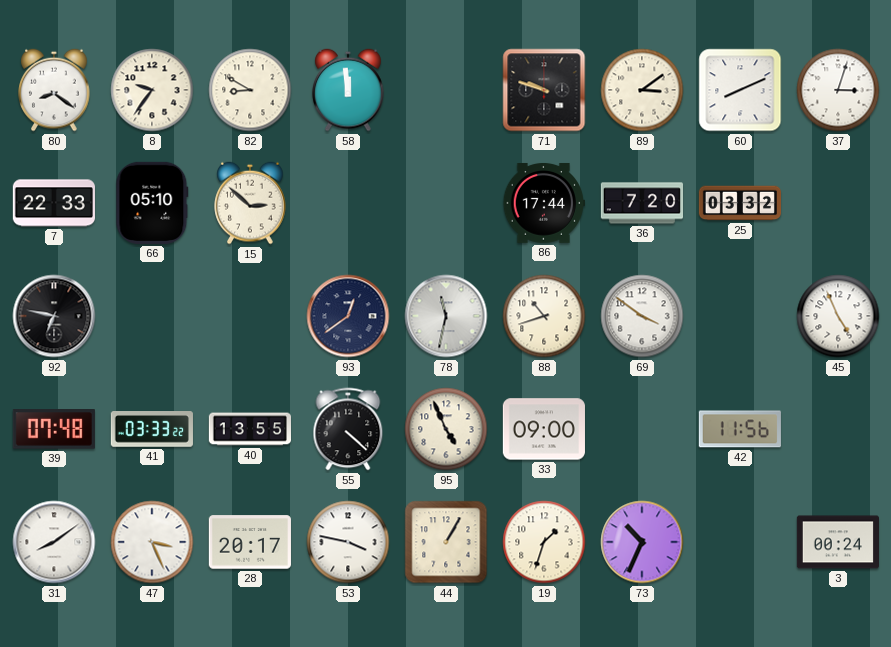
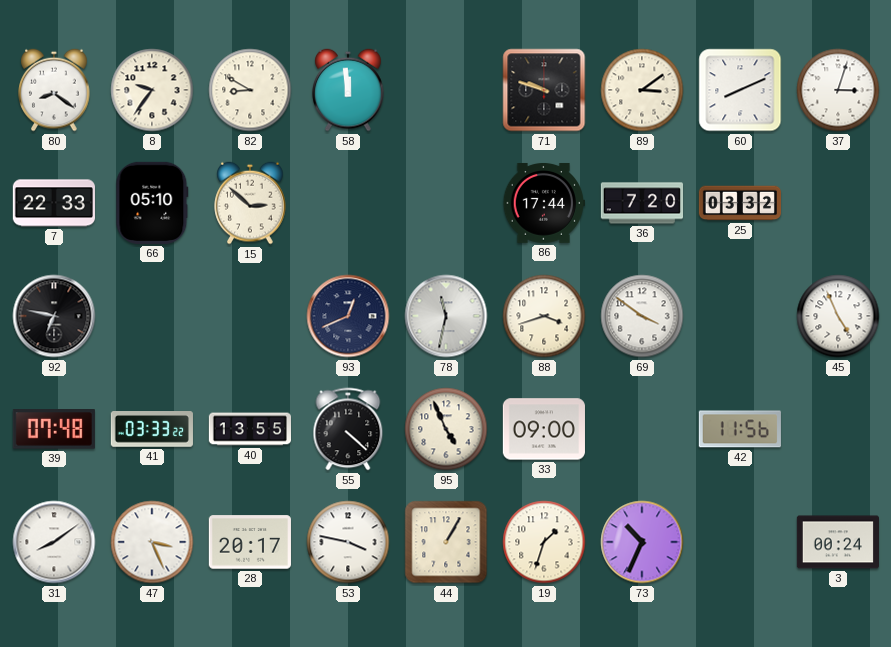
93: 12:39 -> 12:41
88: 10:42 -> 3:42
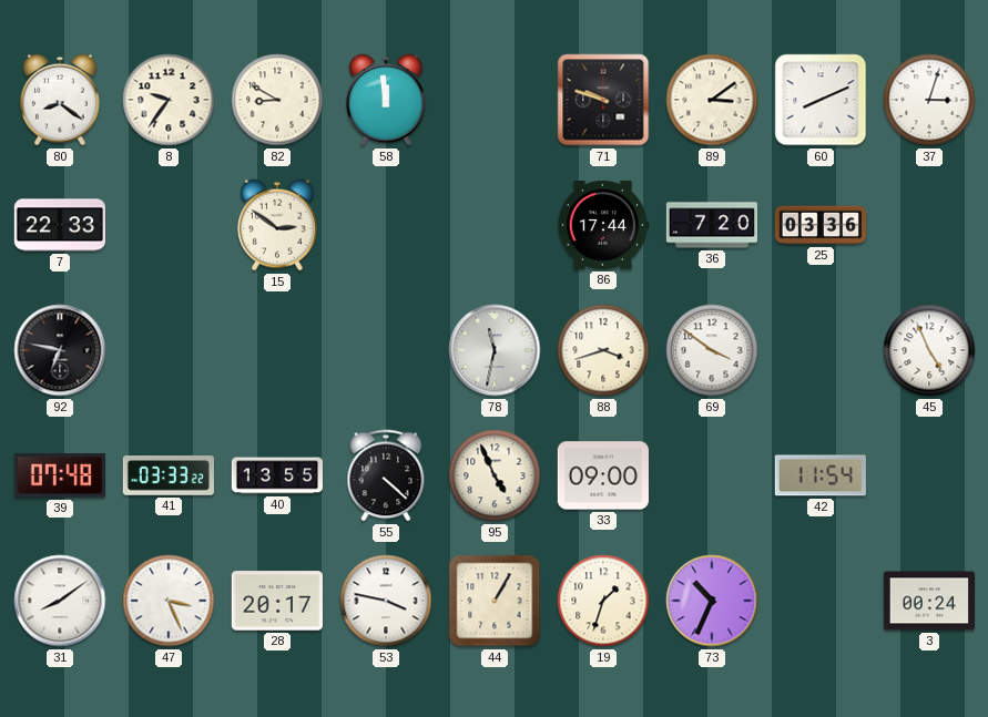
66: 05:10 -> none
15: 2:52 -> 2:51
25: 03:32 -> 03:36
93: 12:41 -> none
42: 11:56 -> 11:54
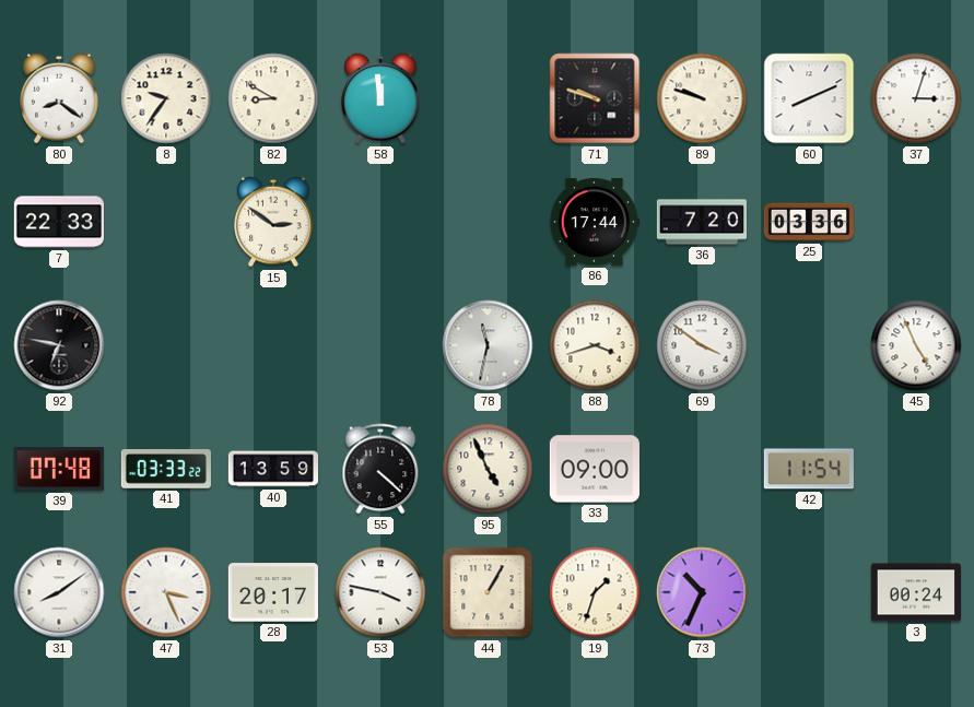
89: 3:09 -> 9:48
40: 13:55 -> 13:59
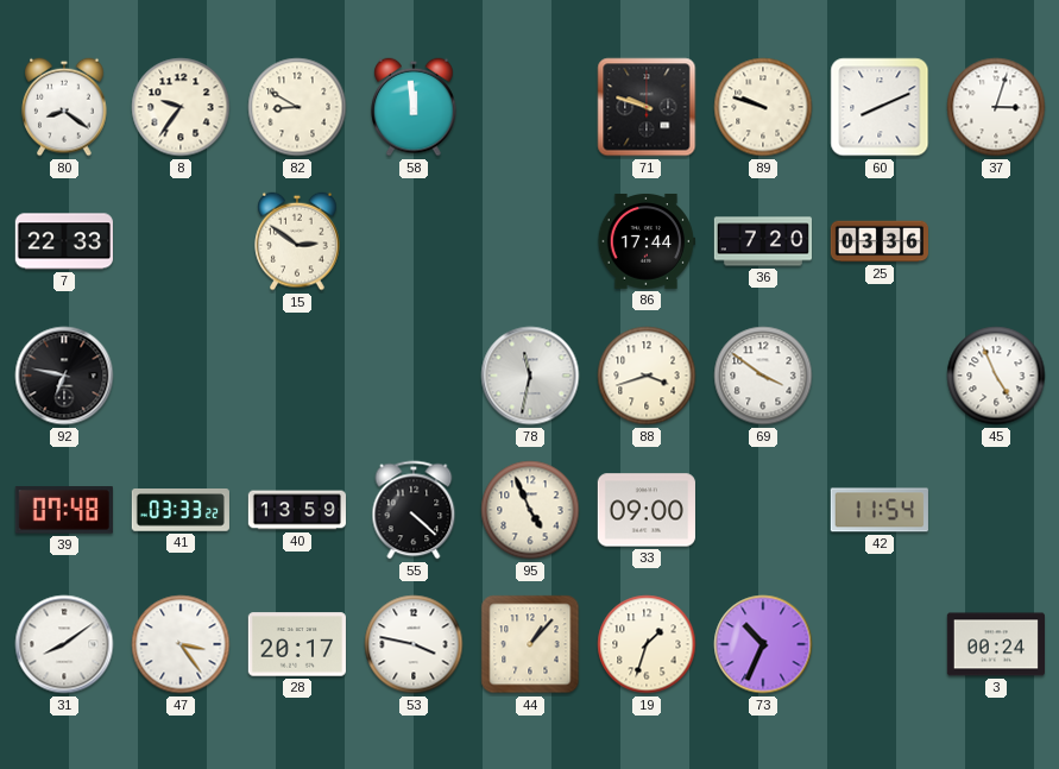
47: 3:26 -> 3:24
44: 1:05 -> 1:07
